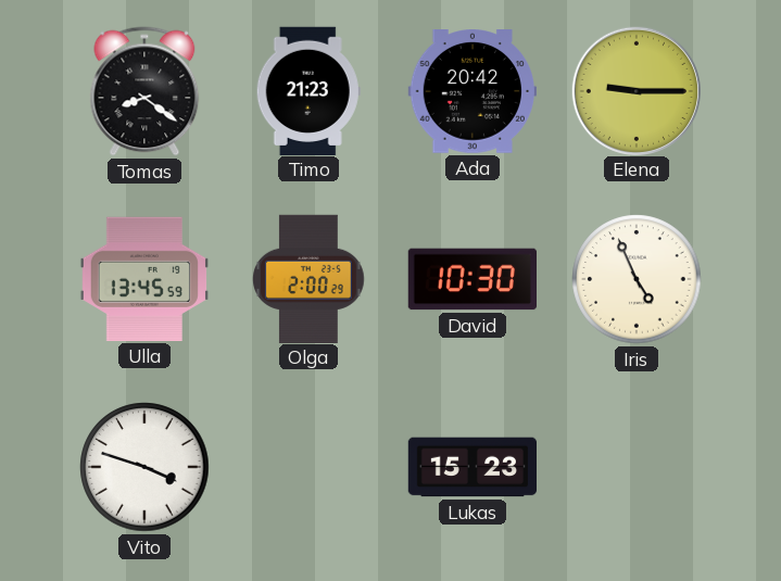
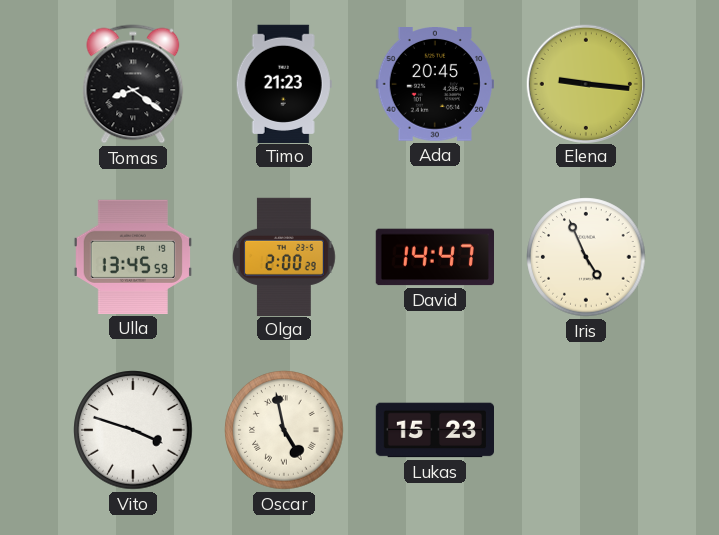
Ada: 20:42 -> 20:45
Elena: 9:15 -> 9:16
David: 10:30 -> 14:47
Oscar: none -> 4:58
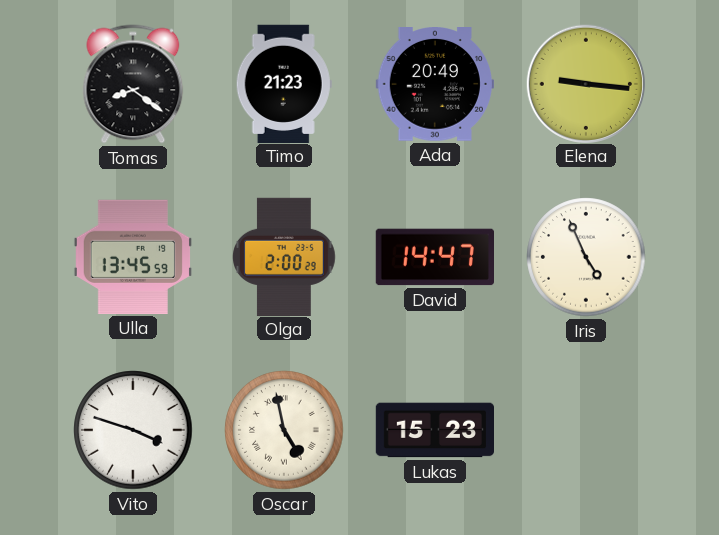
Ada: 20:45 -> 20:49
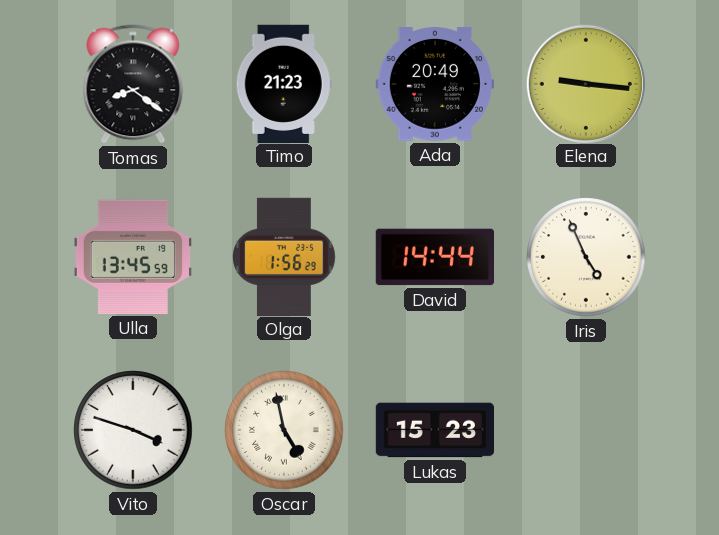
Olga: 2:00 -> 1:56
David: 14:47 -> 14:44
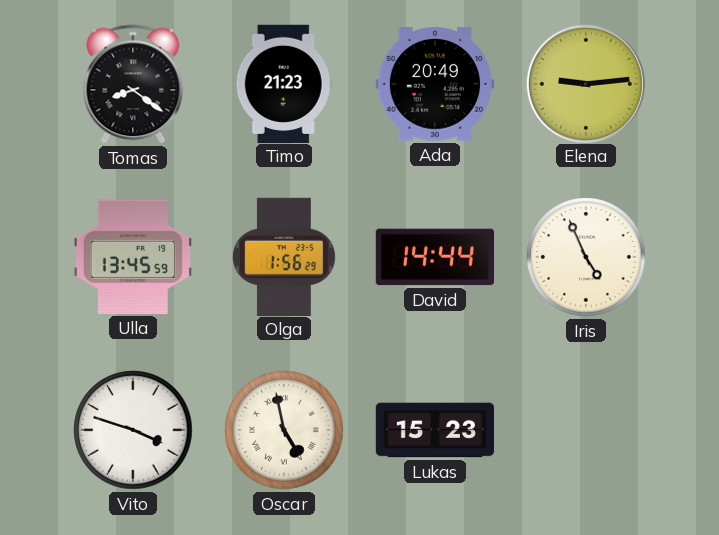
Elena: 9:16 -> 9:14
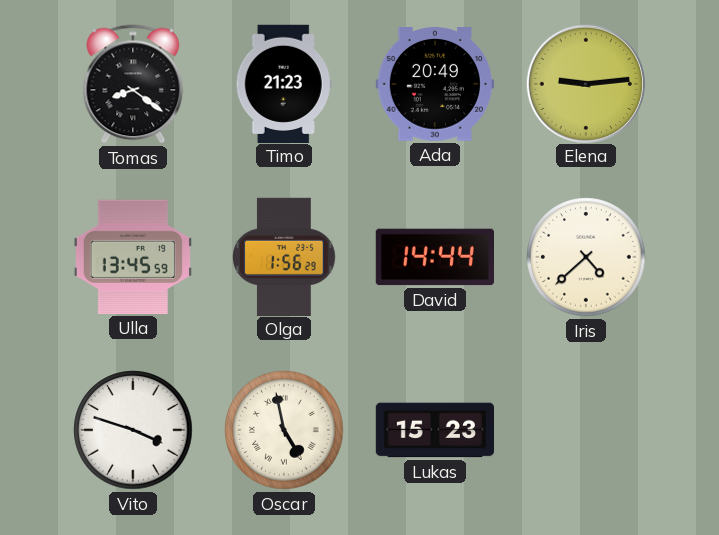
Iris: 4:56 -> 4:38
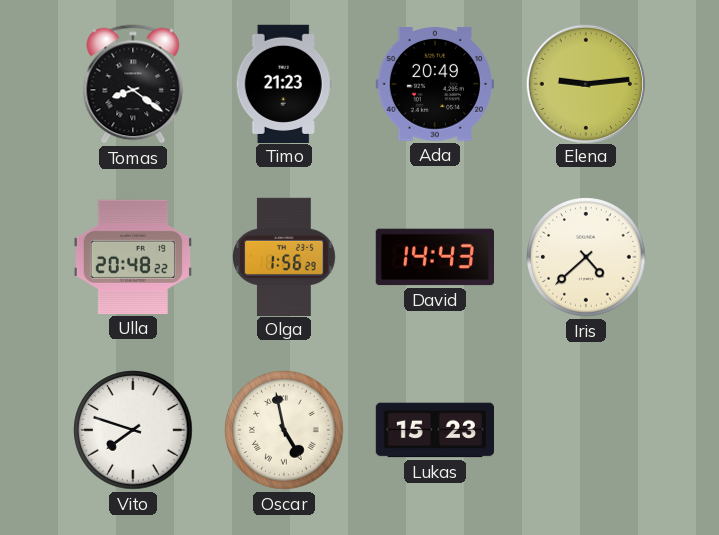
Ulla: 13:45 -> 20:48
David: 14:44 -> 14:43
Vito: 3:48 -> 7:48
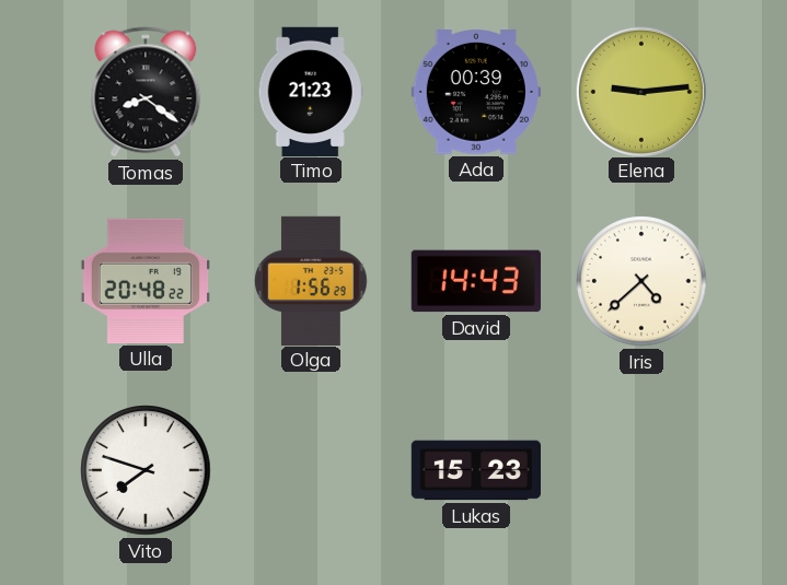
Ada: 20:49 -> 00:39
Oscar: 4:58 -> none
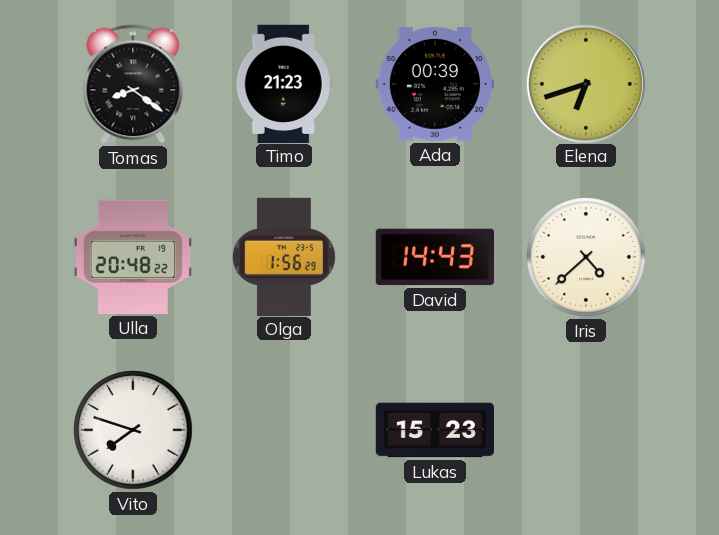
Elena: 9:14 -> 6:42
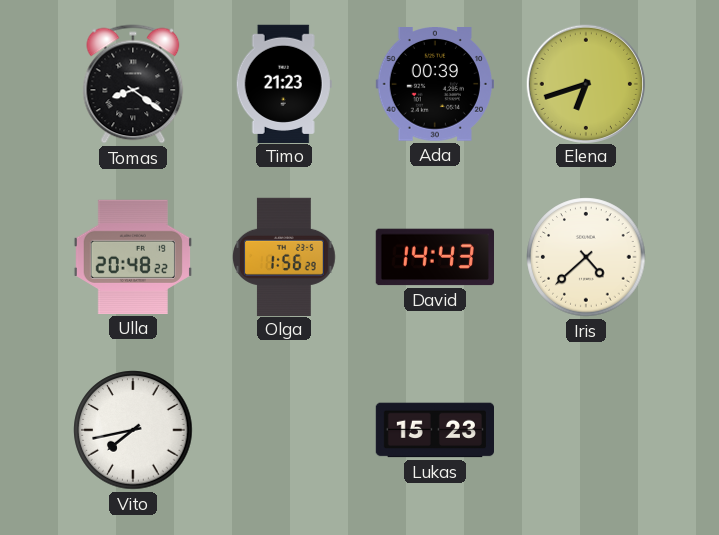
Vito: 7:48 -> 7:43
